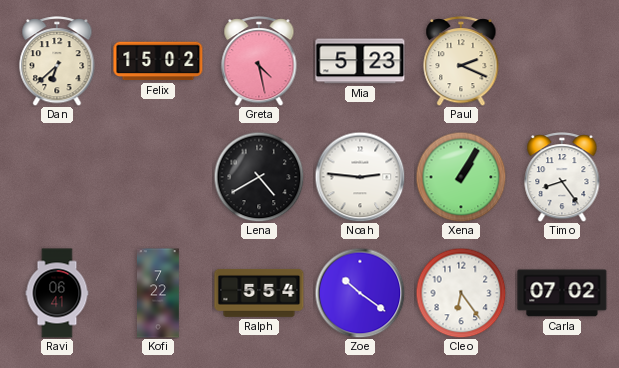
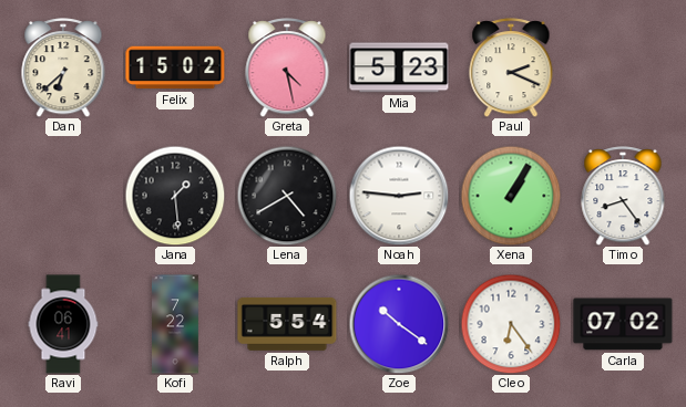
Jana: none -> 1:29
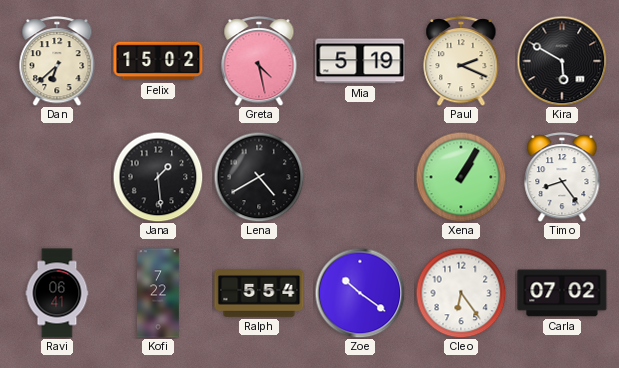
Mia: 5:23 -> 5:19
Kira: none -> 5:50
Noah: 2:46 -> none
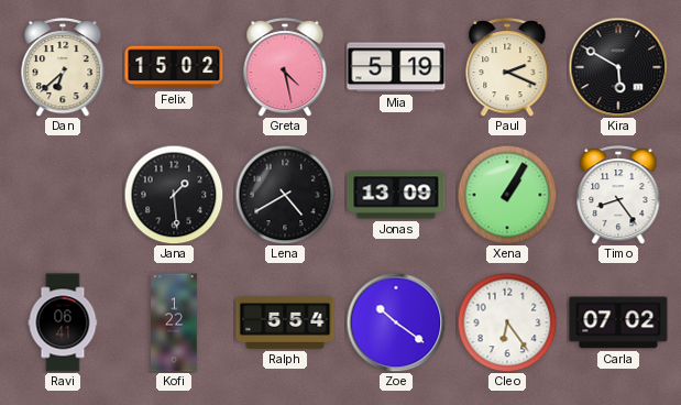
Jonas: none -> 13:09
Kofi: 7:22 -> 1:22
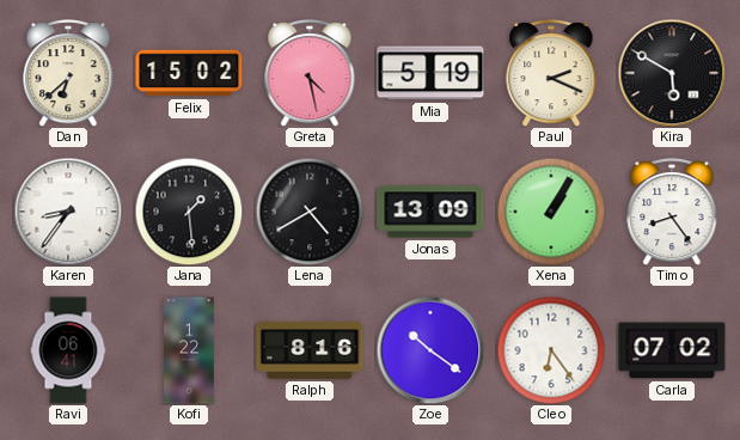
Karen: none -> 8:36
Ralph: 5:54 -> 8:16
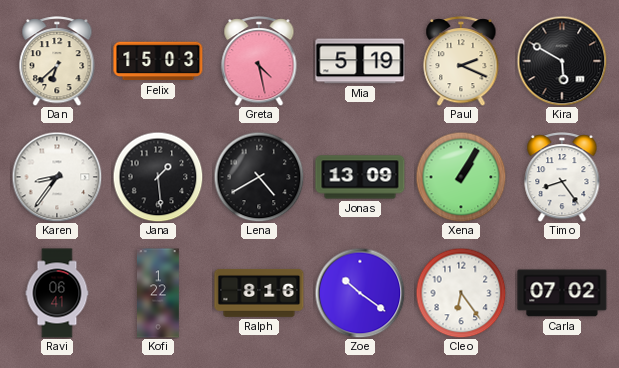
Felix: 15:02 -> 15:03
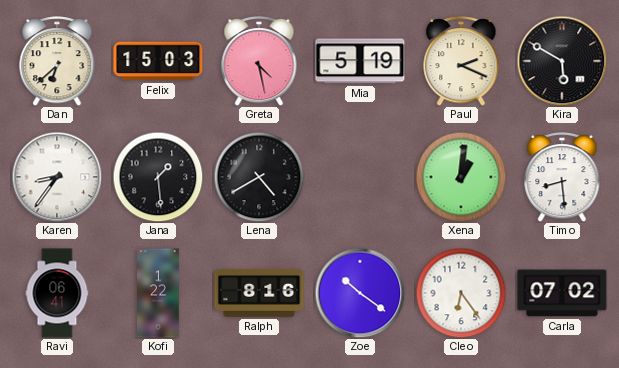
Jonas: 13:09 -> none
Xena: 1:05 -> 1:01
Timo: 8:24 -> 8:29
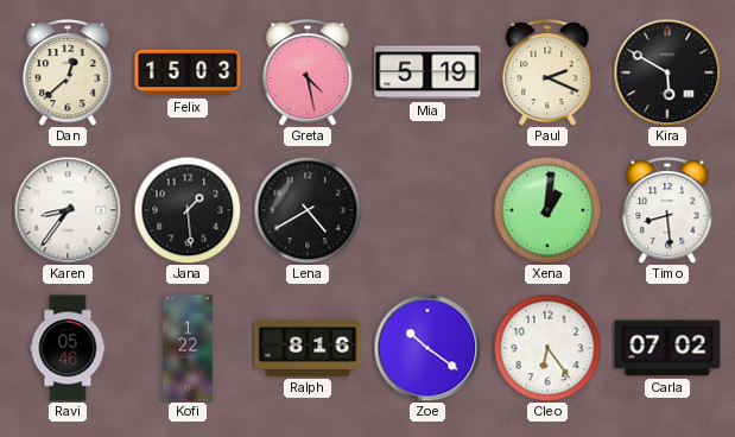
Dan: 6:38 -> 12:38
Ravi: 06:41 -> 05:46
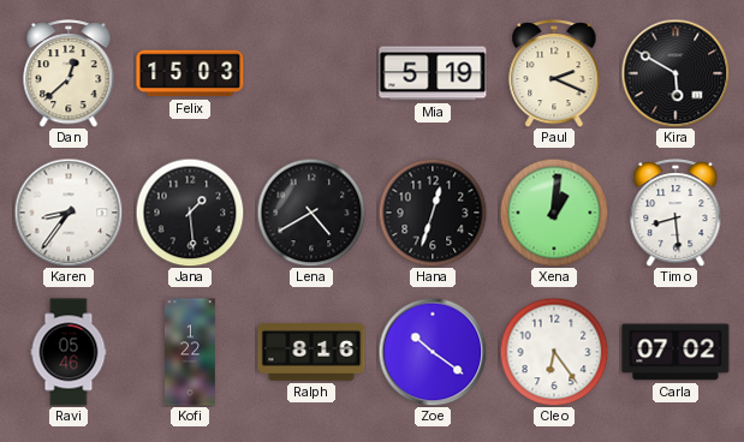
Greta: 4:28 -> none
Hana: none -> 12:33
